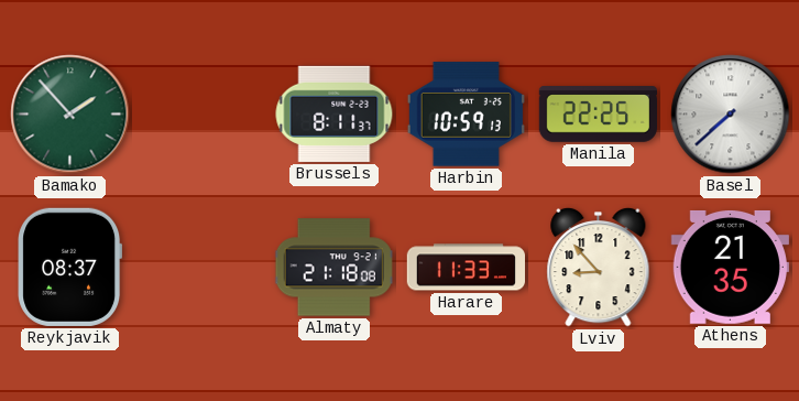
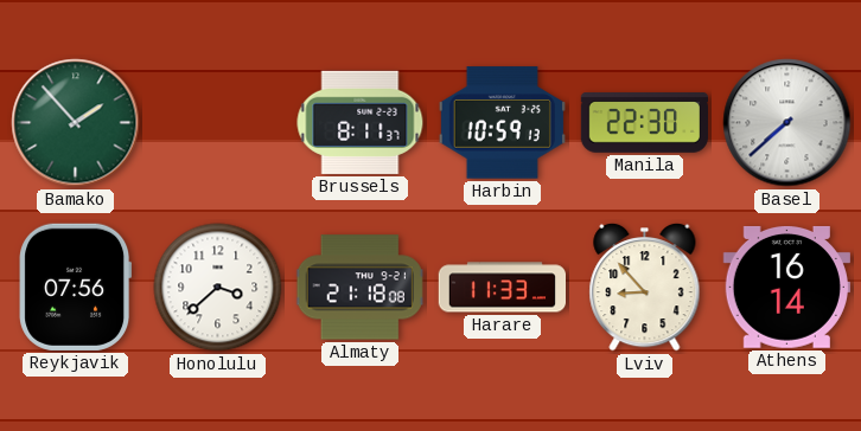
Manila: 22:25 -> 22:30
Reykjavik: 08:37 -> 07:56
Honolulu: none -> 3:38
Athens: 21:35 -> 16:14
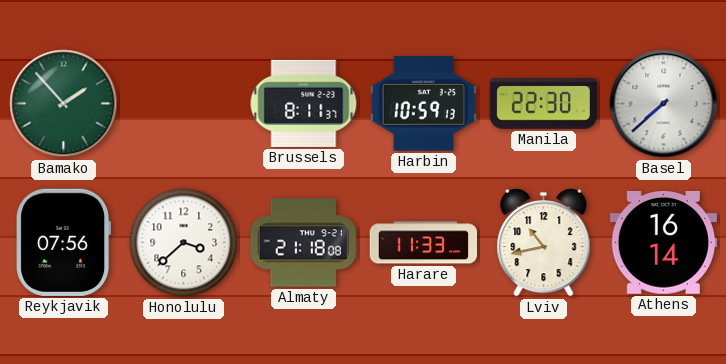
Lviv: 8:53 -> 10:43
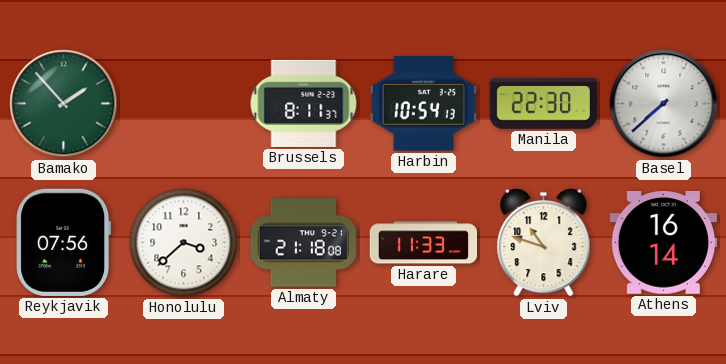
Harbin: 10:59 -> 10:54
Lviv: 10:43 -> 10:48
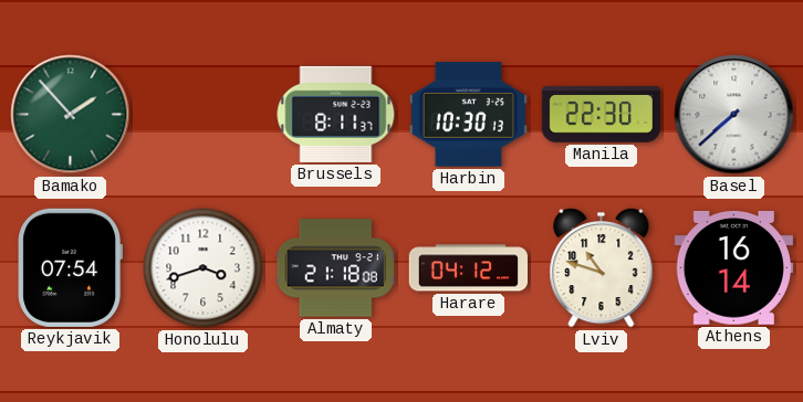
Harbin: 10:54 -> 10:30
Reykjavik: 07:56 -> 07:54
Honolulu: 3:38 -> 3:42
Harare: 11:33 -> 04:12
